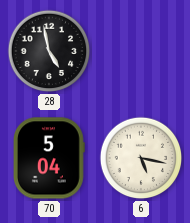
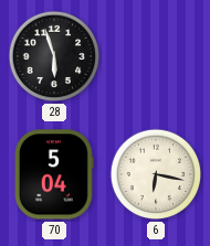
28: 4:58 -> 5:57
6: 5:17 -> 6:17
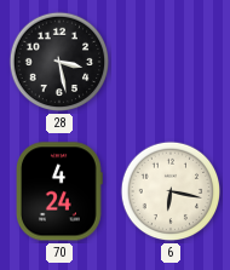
28: 5:57 -> 3:28
70: 5:04 -> 4:24
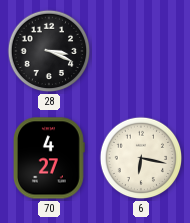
28: 3:28 -> 3:19
70: 4:24 -> 4:27
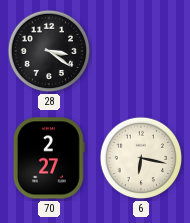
28: 3:19 -> 3:21
70: 4:27 -> 2:27
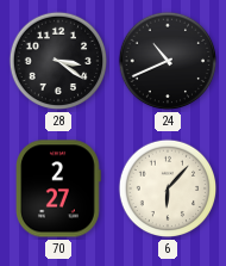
24: none -> 10:41
6: 6:17 -> 6:07
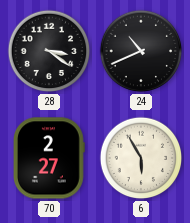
6: 6:07 -> 5:55
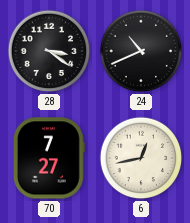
70: 2:27 -> 7:27
6: 5:55 -> 12:43
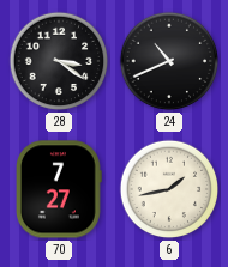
6: 12:43 -> 1:43
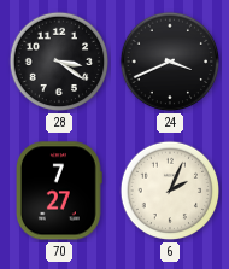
24: 10:41 -> 3:41
6: 1:43 -> 2:04
